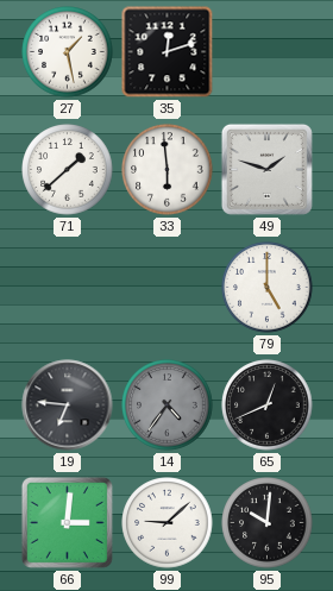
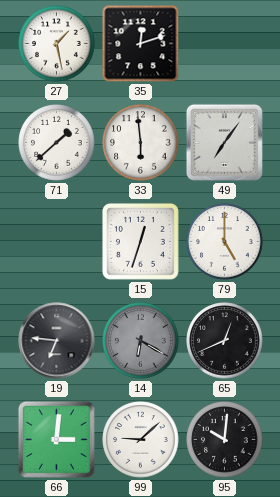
49: 1:48 -> 7:06
15: none -> 12:33
14: 4:36 -> 6:20
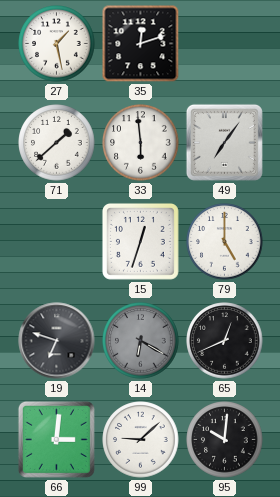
19: 6:46 -> 6:48
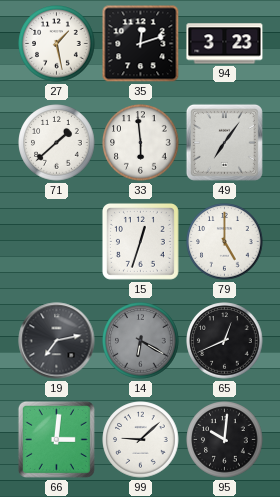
94: none -> 3:23
19: 6:48 -> 7:13
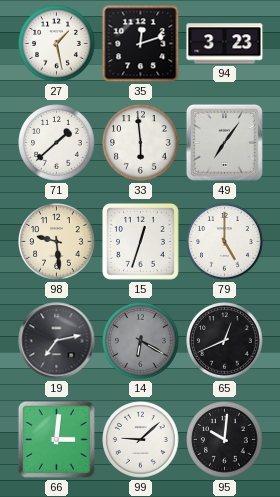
98: none -> 9:29
